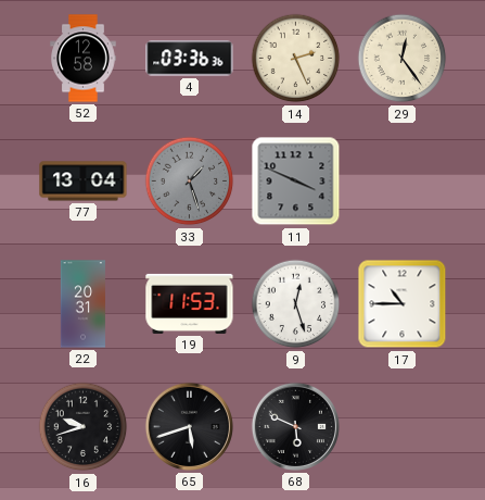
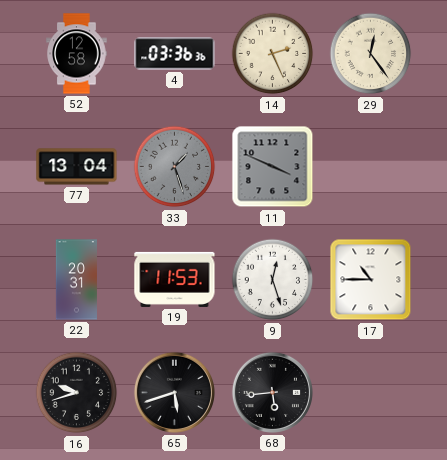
68: 5:49 -> 5:44
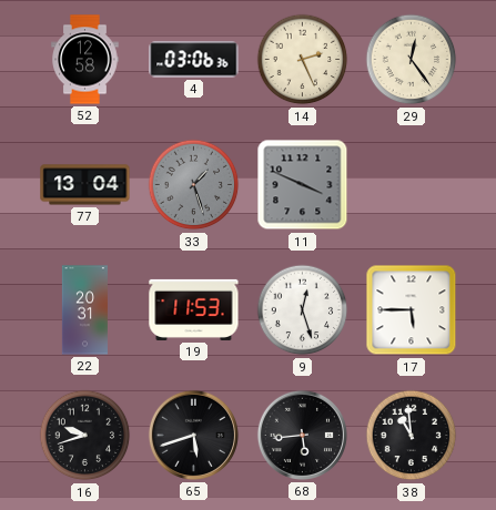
4: 03:36 -> 03:06
17: 10:45 -> 5:45
38: none -> 10:59
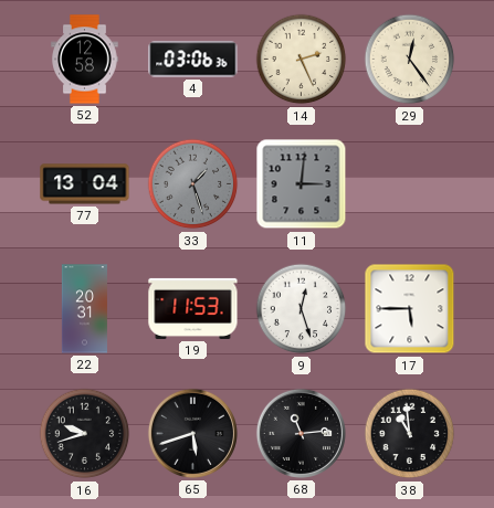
11: 3:49 -> 3:01
68: 5:44 -> 11:14
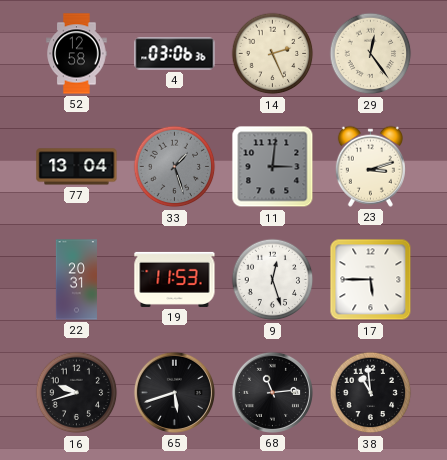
23: none -> 3:12
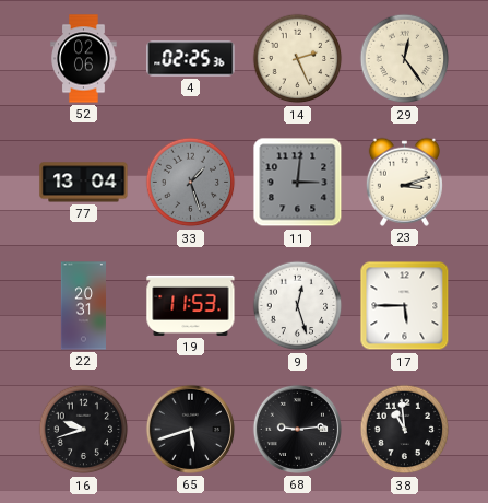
52: 12:58 -> 02:06
4: 03:06 -> 02:25
68: 11:14 -> 9:14
